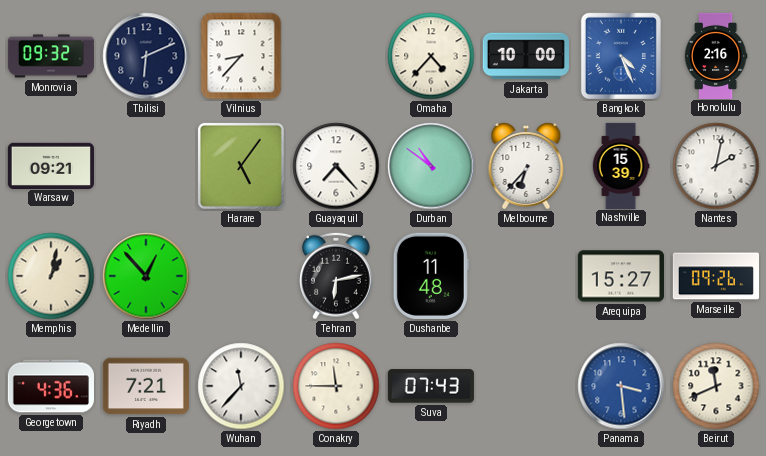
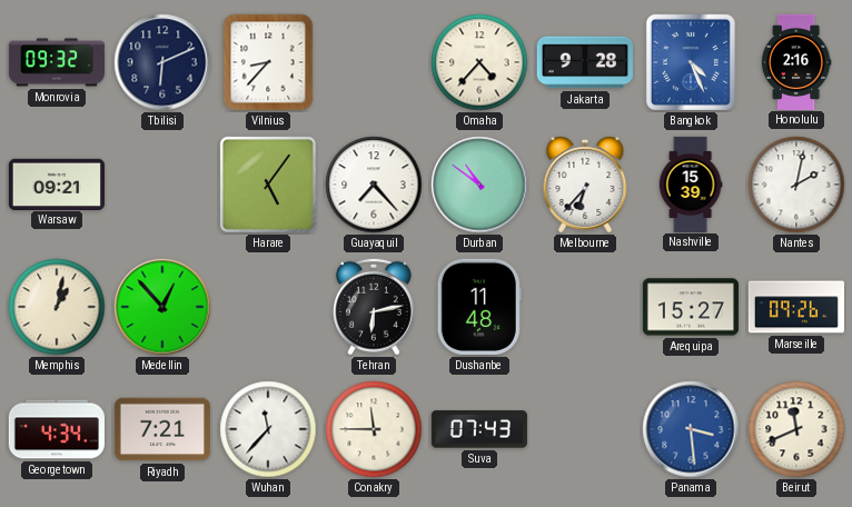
Jakarta: 10:00 -> 9:28
Georgetown: 4:36 -> 4:34
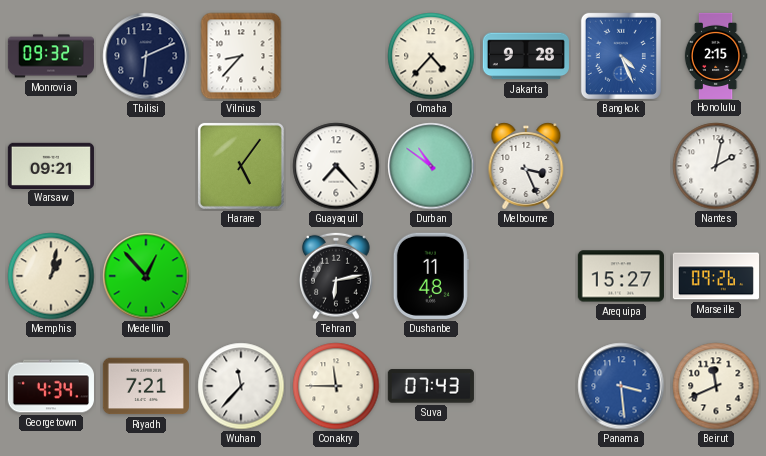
Honolulu: 2:16 -> 2:15
Melbourne: 6:37 -> 3:26
Nashville: 15:39 -> none
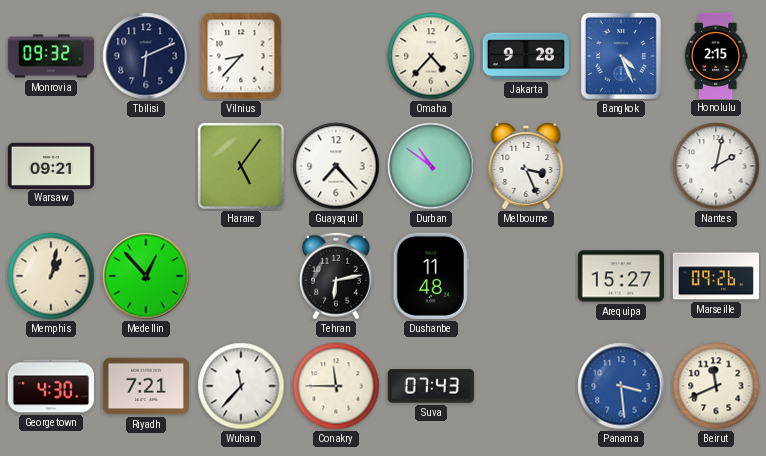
Georgetown: 4:34 -> 4:30
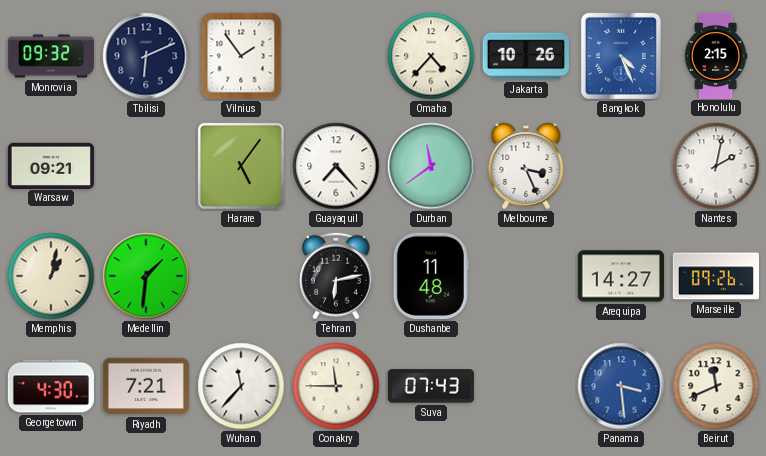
Vilnius: 8:37 -> 1:54
Jakarta: 9:28 -> 10:26
Durban: 10:51 -> 11:39
Medellin: 12:53 -> 1:31
Arequipa: 15:27 -> 14:27
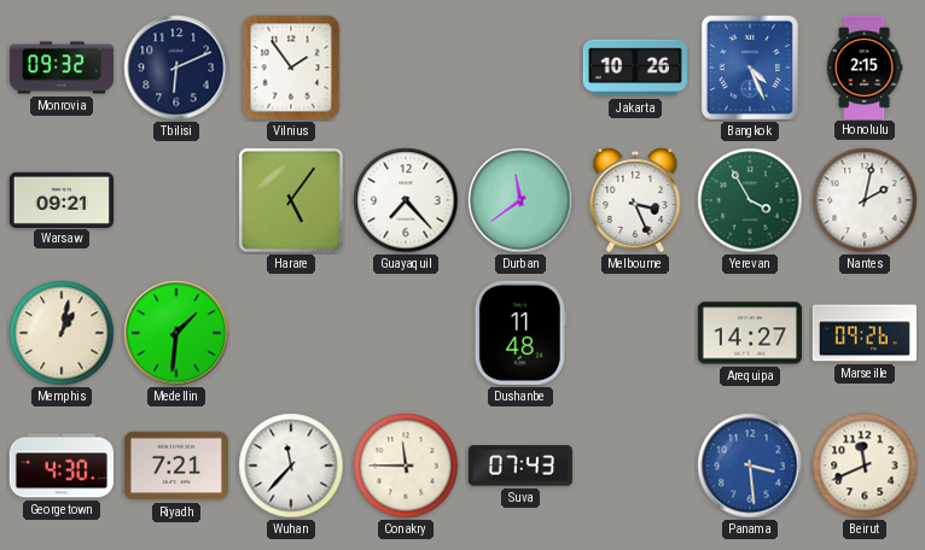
Omaha: 4:37 -> none
Yerevan: none -> 3:55
Tehran: 6:13 -> none
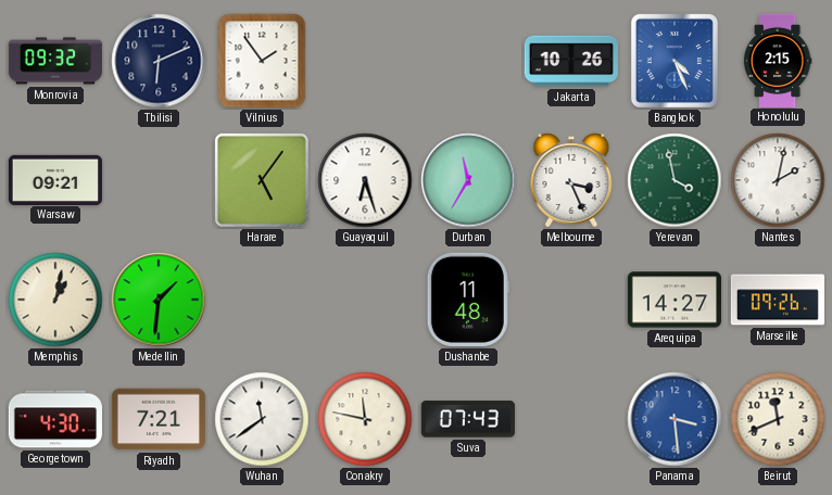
Guayaquil: 7:23 -> 6:27
Durban: 11:39 -> 11:35
Yerevan: 3:55 -> 3:58
Wuhan: 11:37 -> 11:39
Conakry: 11:45 -> 11:47
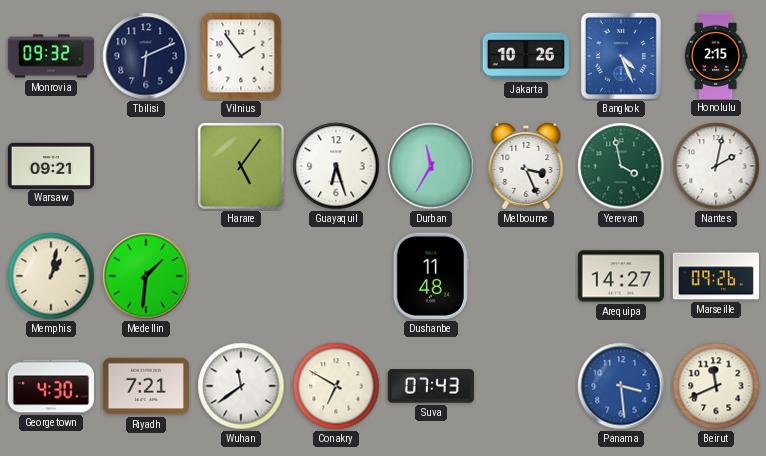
Conakry: 11:47 -> 6:50
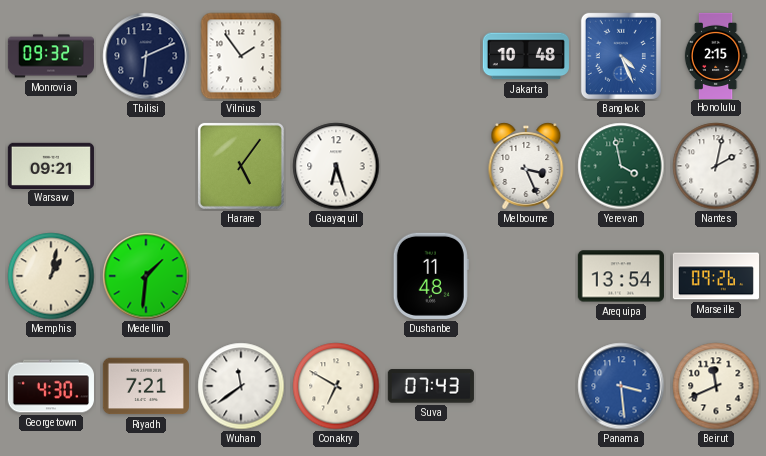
Jakarta: 10:26 -> 10:48
Durban: 11:35 -> none
Arequipa: 14:27 -> 13:54
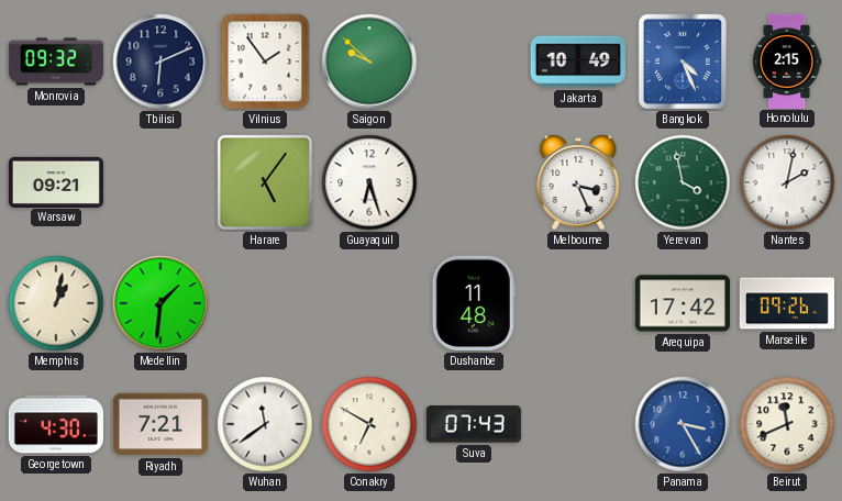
Saigon: none -> 9:52
Jakarta: 10:48 -> 10:49
Arequipa: 13:54 -> 17:42
Panama: 3:29 -> 3:25
